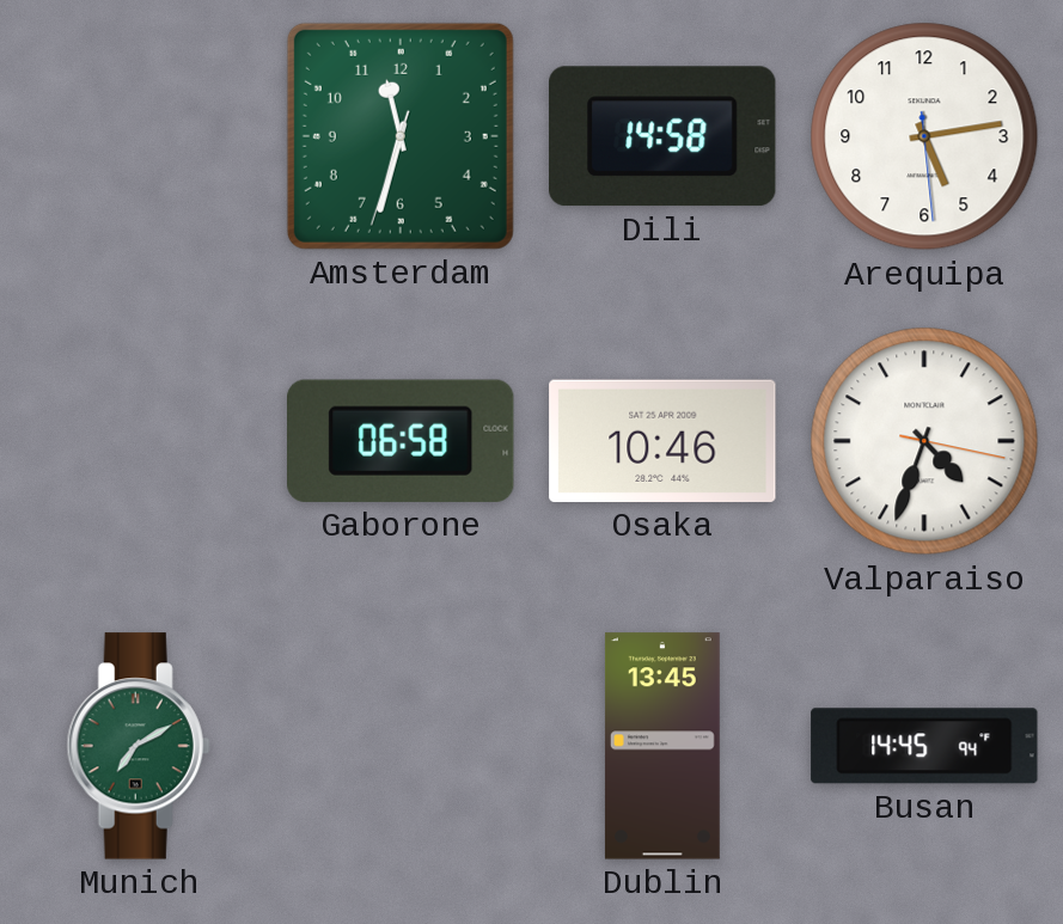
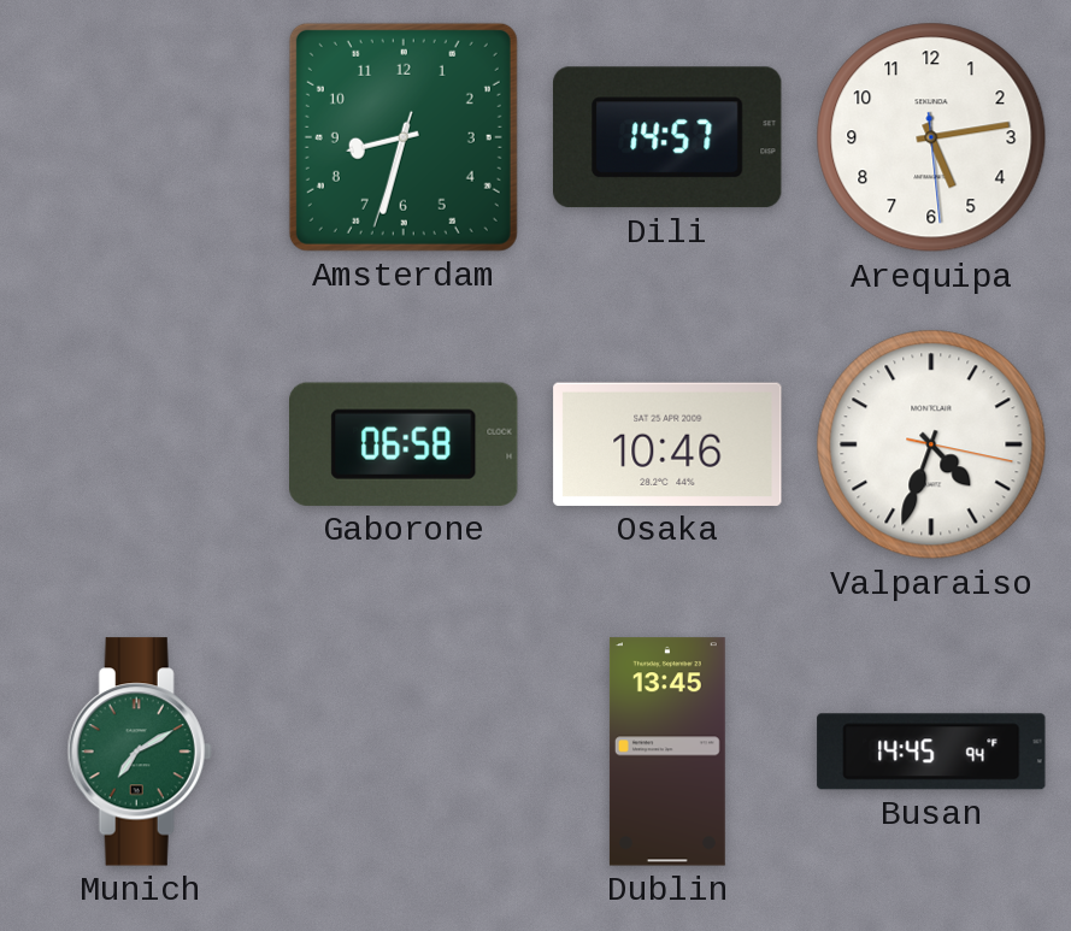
Amsterdam: 11:32 -> 8:32
Dili: 14:58 -> 14:57
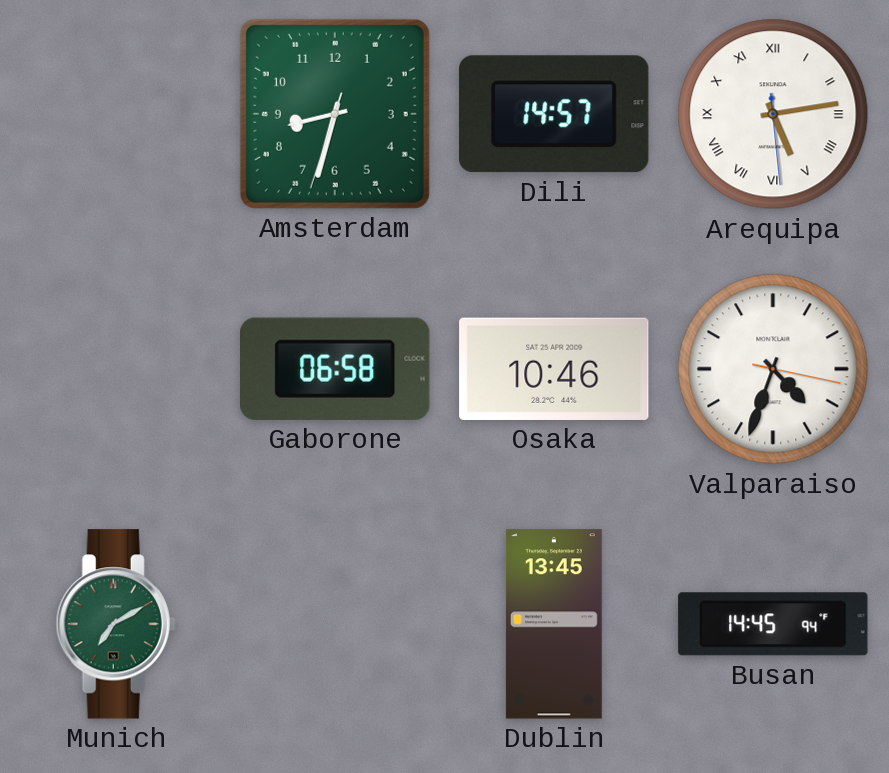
Arequipa numerals: Arabic -> Roman
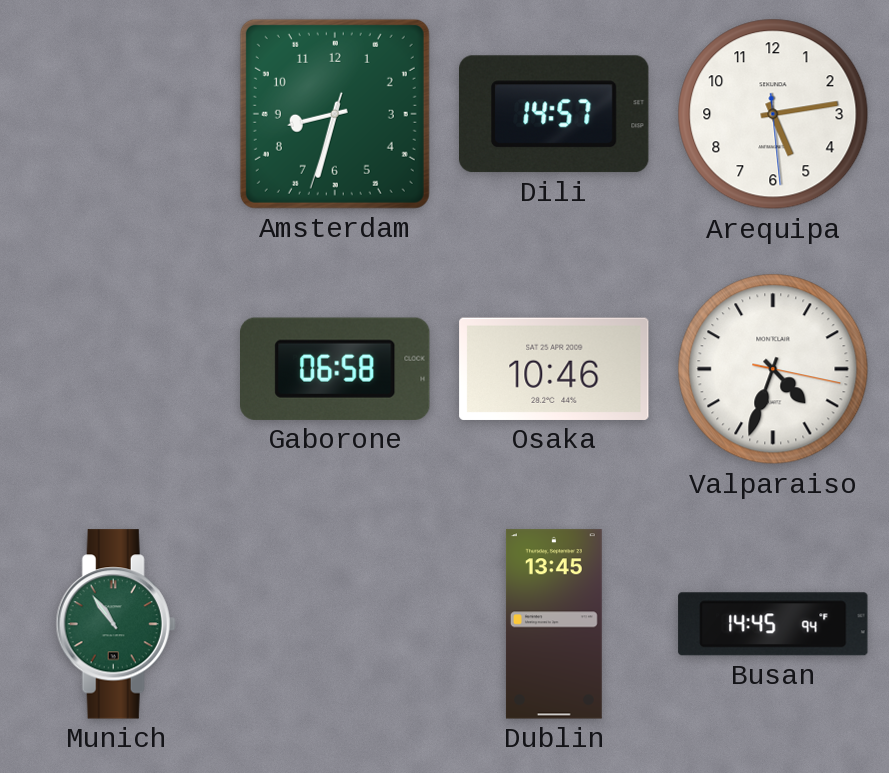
Arequipa numerals: Roman -> Arabic
Munich: 7:10 -> 10:54
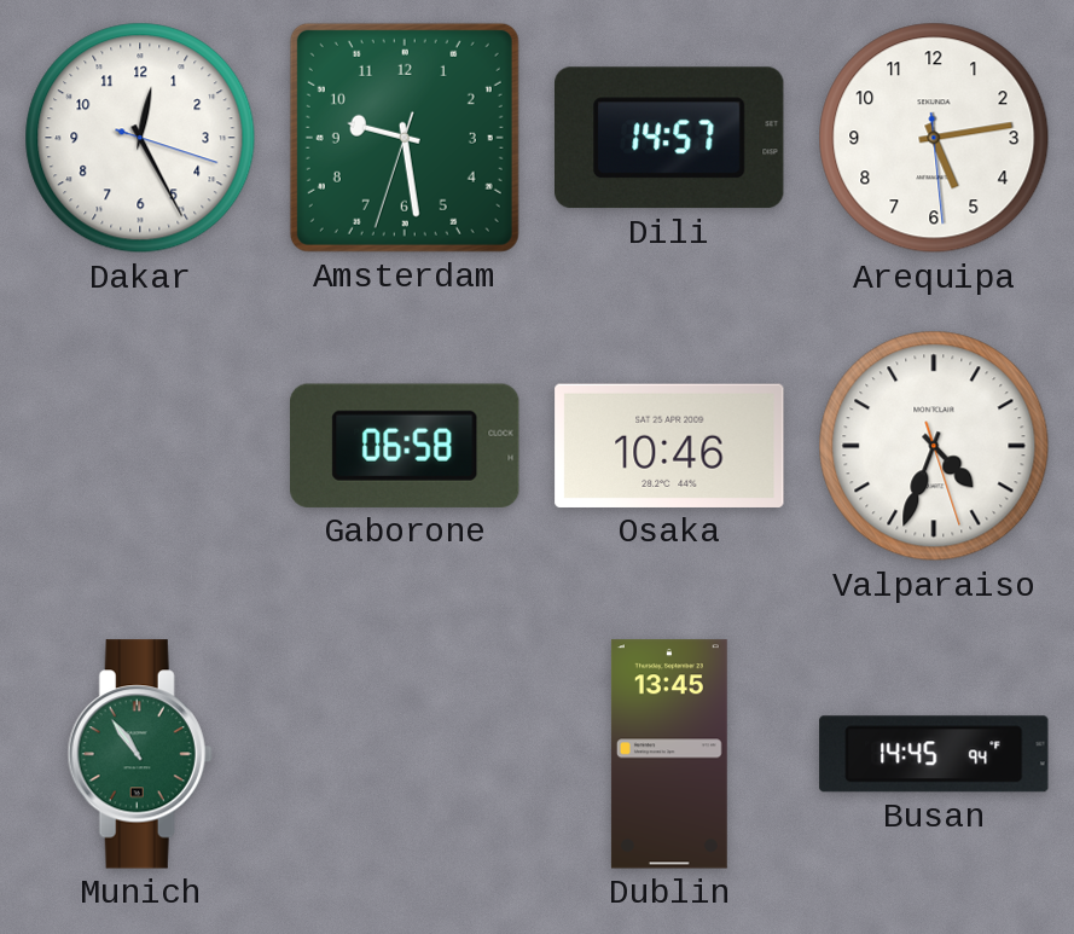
Dakar: none -> 12:25
Amsterdam: 8:32 -> 9:28
Valparaiso: 4:33:17 -> 4:33:27
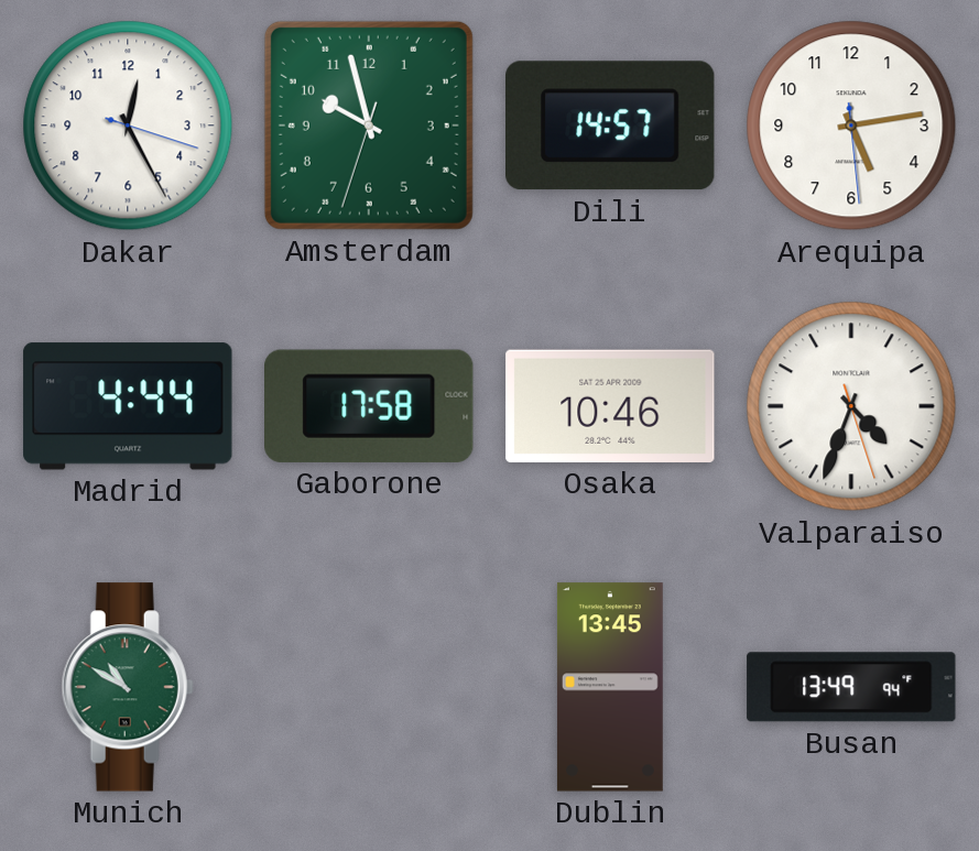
Amsterdam: 9:28 -> 9:57
Madrid: none -> 4:44
Gaborone: 06:58 -> 17:58
Munich: 10:54 -> 10:50
Busan: 14:45 -> 13:49
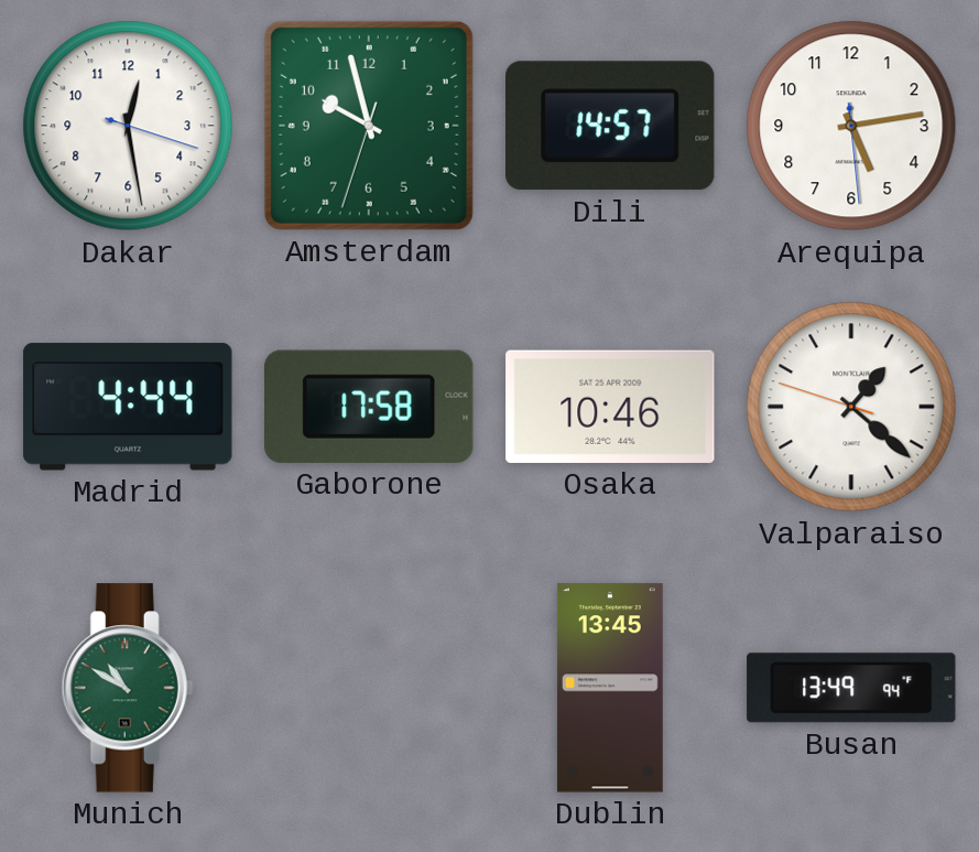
Dakar: 12:25 -> 12:28
Valparaiso: 4:33 -> 1:21
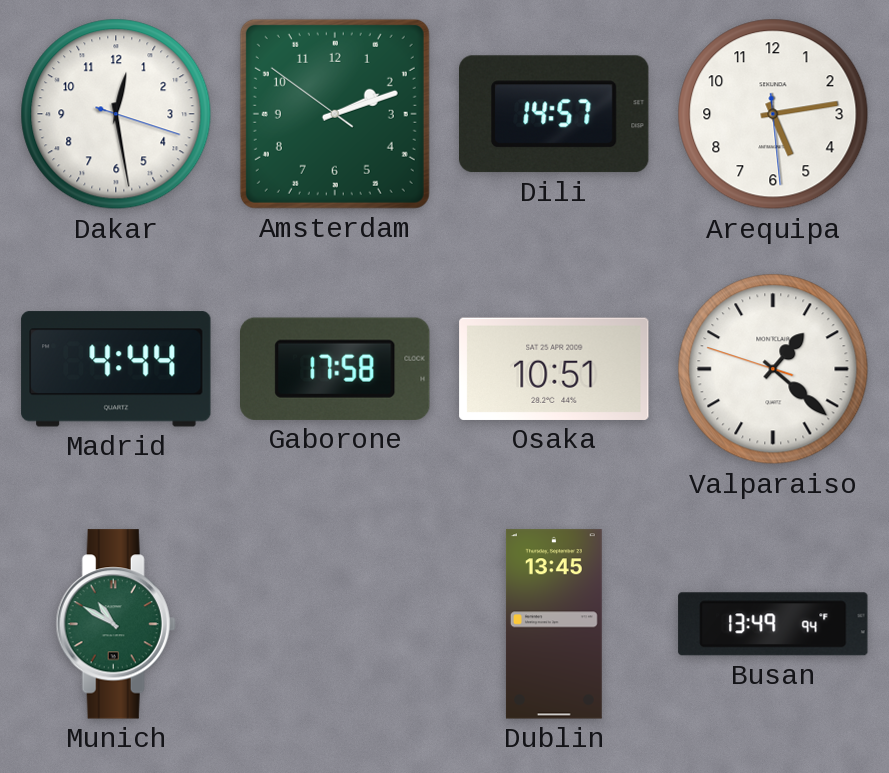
Amsterdam: 9:57 -> 2:11
Osaka: 10:46 -> 10:51
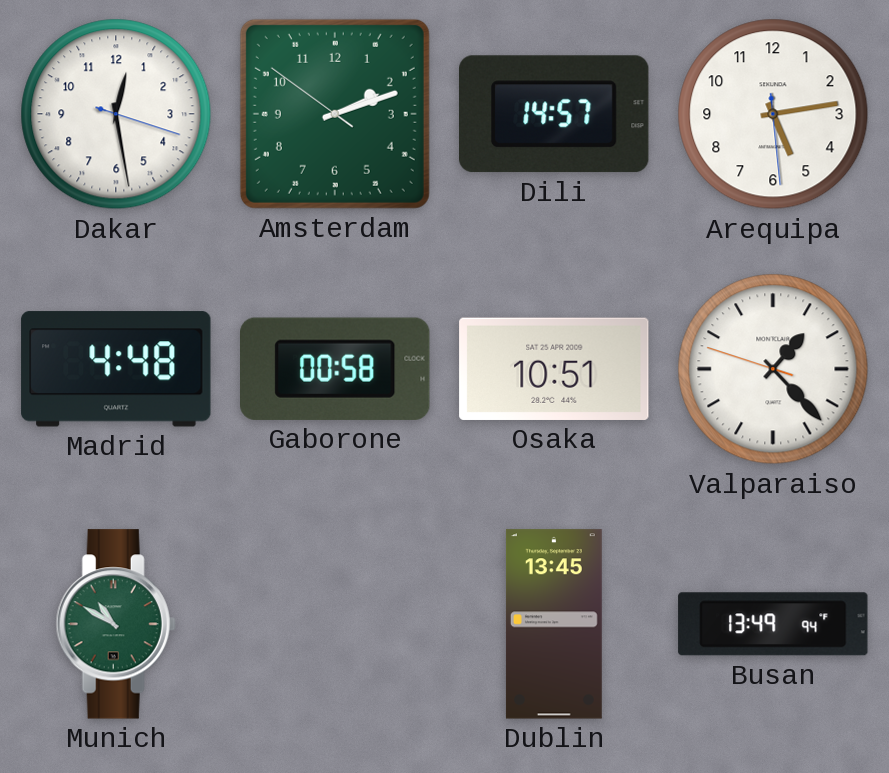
Madrid: 4:44 -> 4:48
Gaborone: 17:58 -> 00:58
Valparaiso: 1:21 -> 1:22
